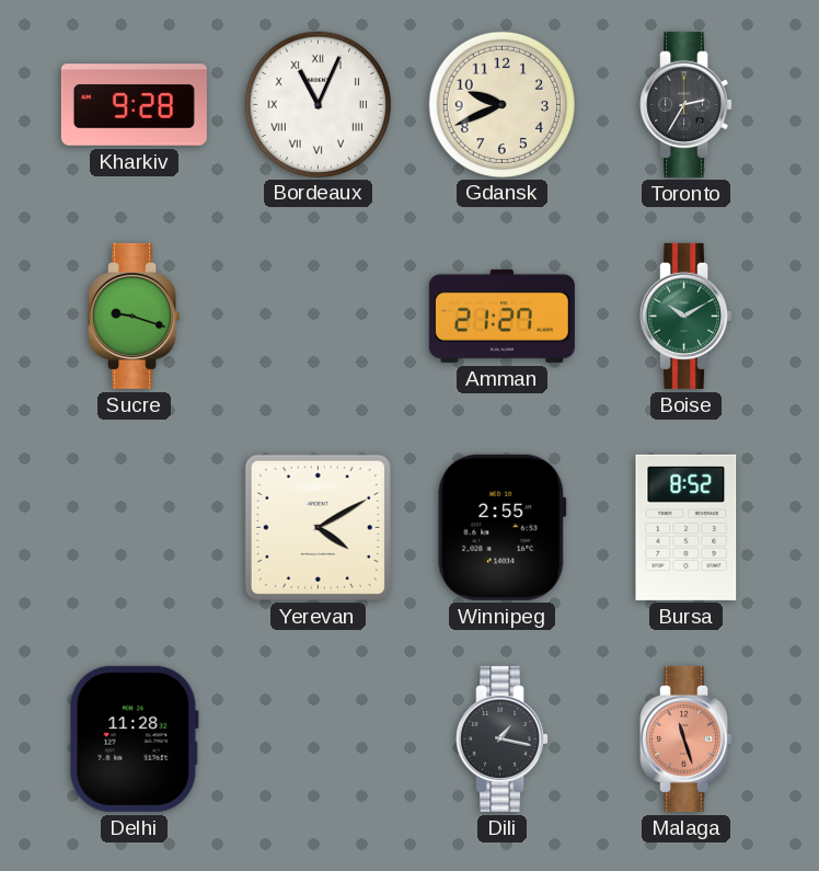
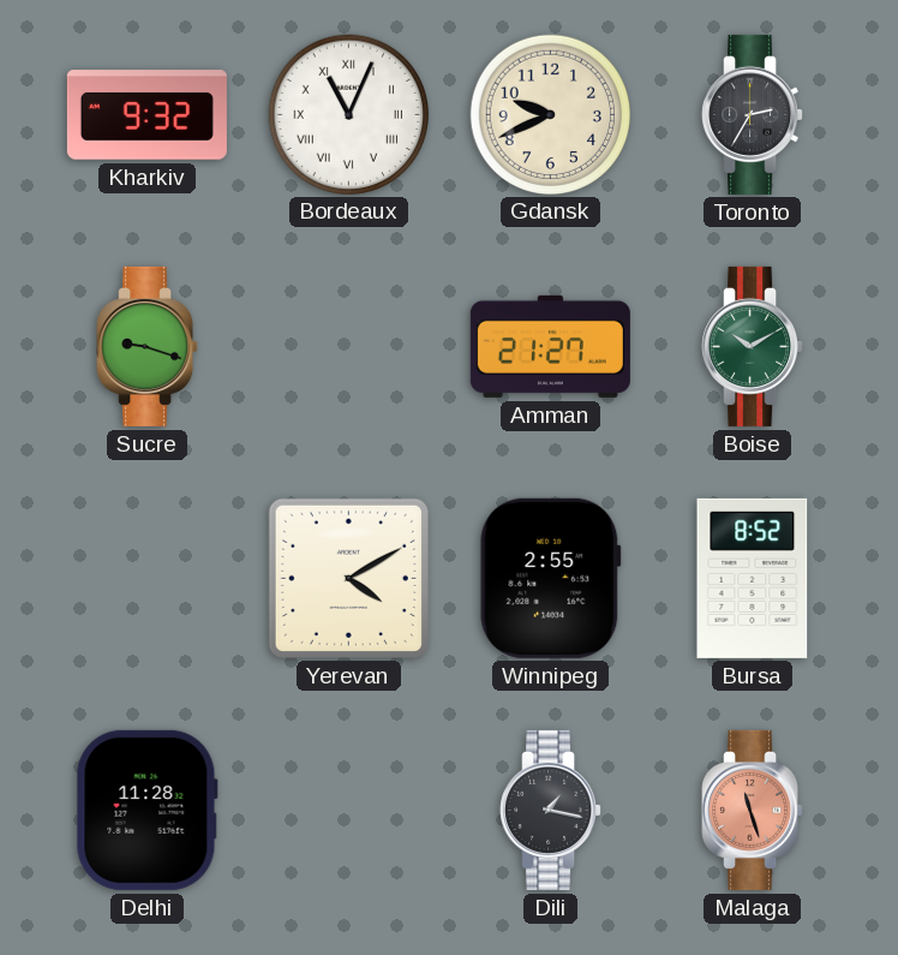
Kharkiv: 9:28 -> 9:32
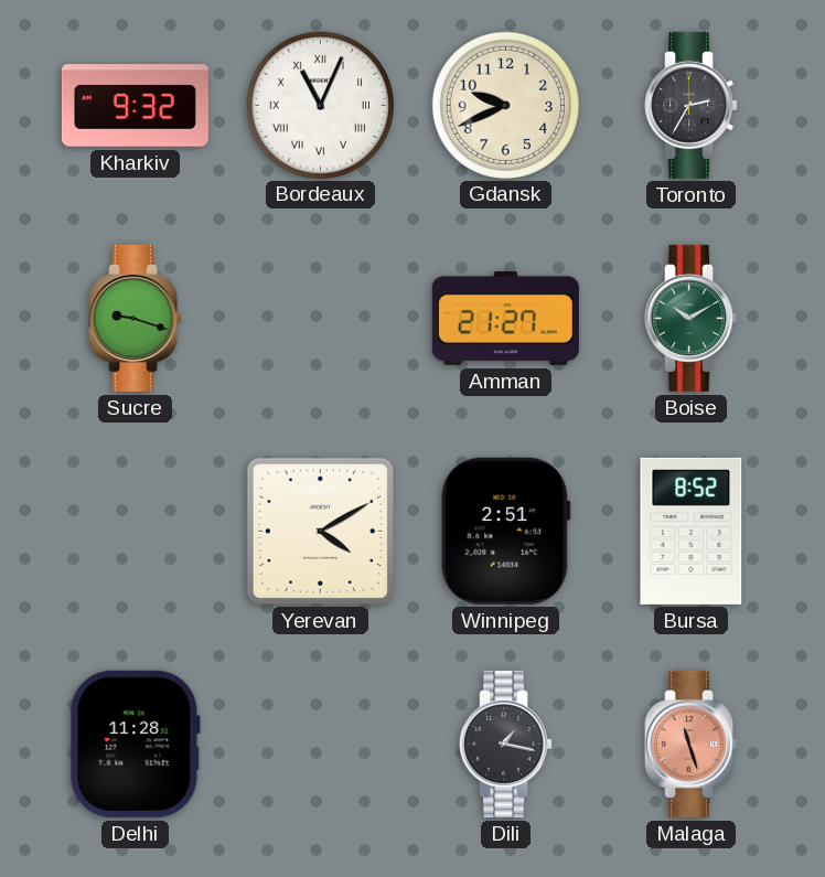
Winnipeg: 2:55 -> 2:51
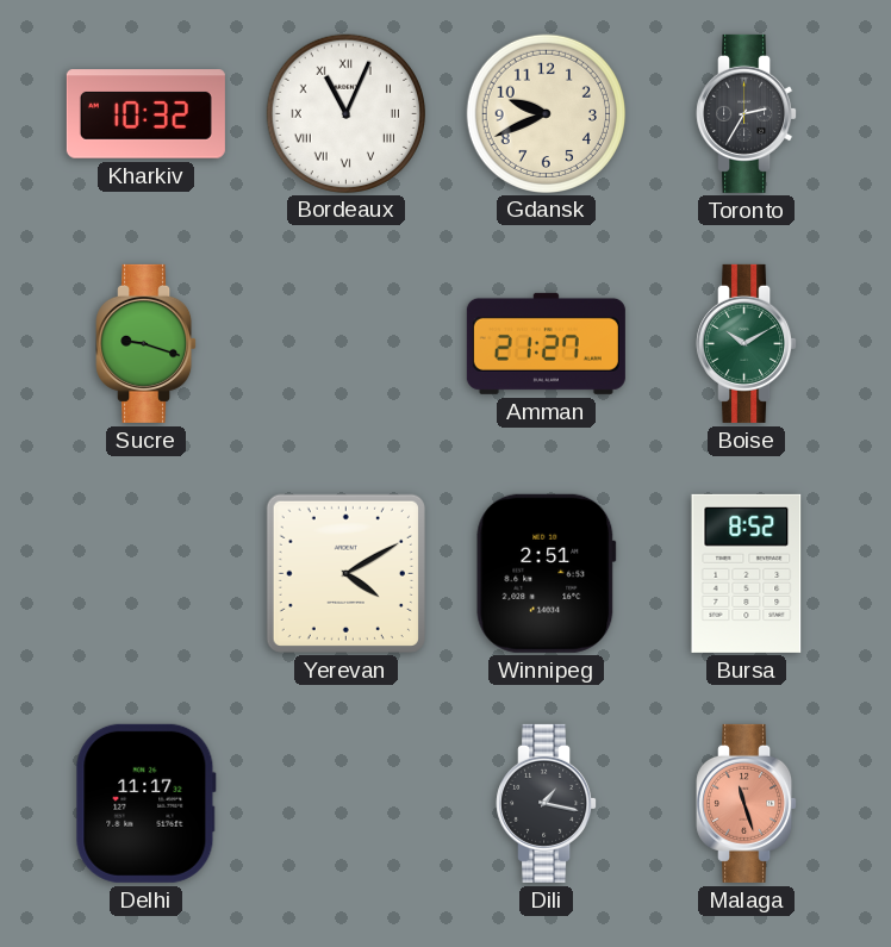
Kharkiv: 9:32 -> 10:32
Delhi: 11:28 -> 11:17
